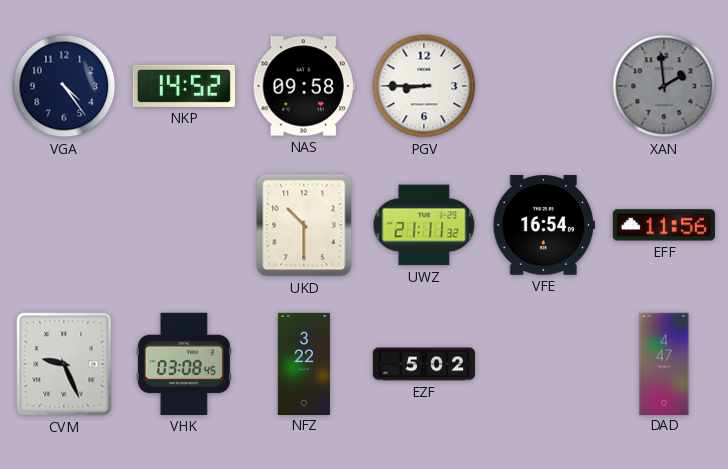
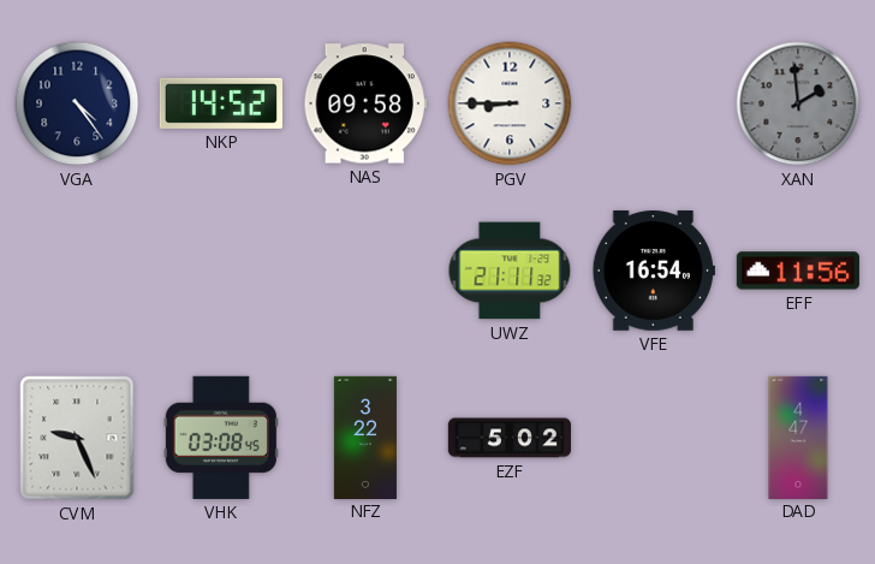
UKD: 10:30 -> none
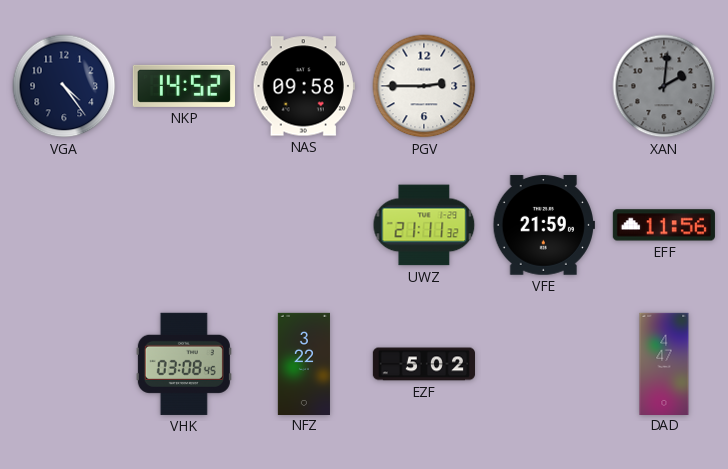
PGV: 8:45 -> 2:45
XAN: 1:59 -> 2:01
VFE: 16:54 -> 21:59
CVM: 9:26 -> none
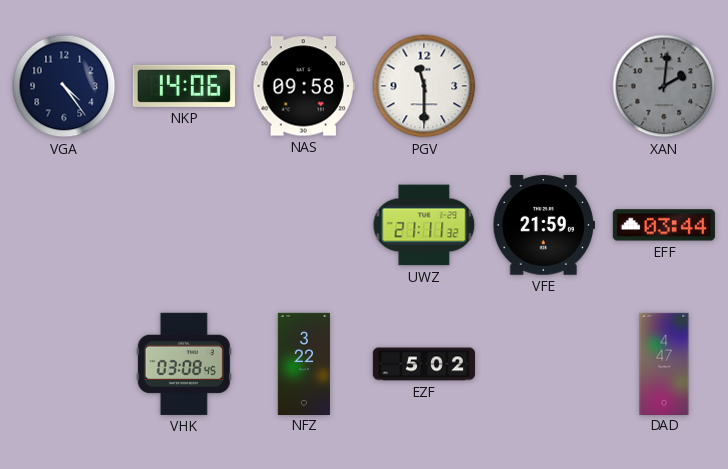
NKP: 14:52 -> 14:06
PGV: 2:45 -> 11:30
EFF: 11:56 -> 03:44
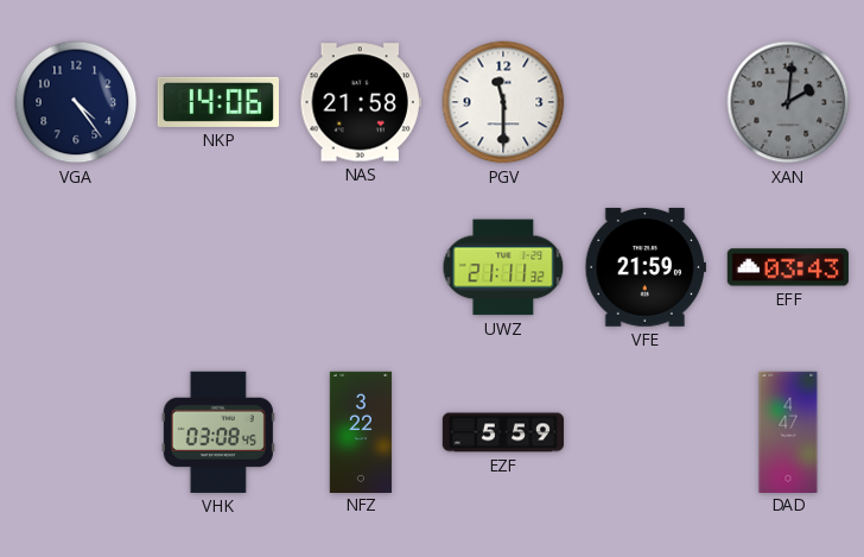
NAS: 09:58 -> 21:58
EFF: 03:44 -> 03:43
EZF: 5:02 -> 5:59
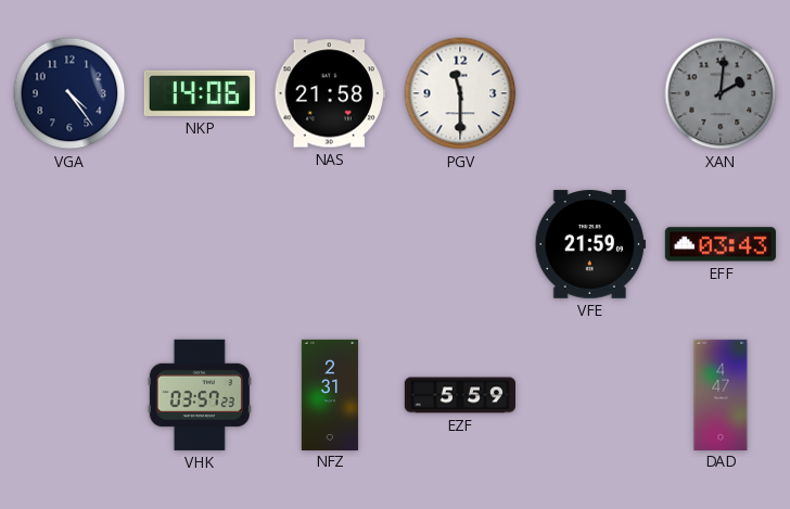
UWZ: 21:11 -> none
VHK: 03:08 -> 03:57
NFZ: 3:22 -> 2:31
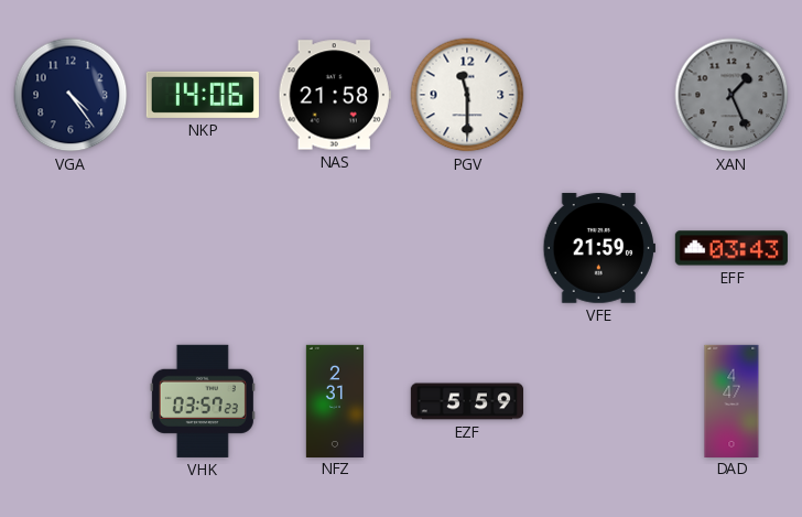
XAN: 2:01 -> 1:26
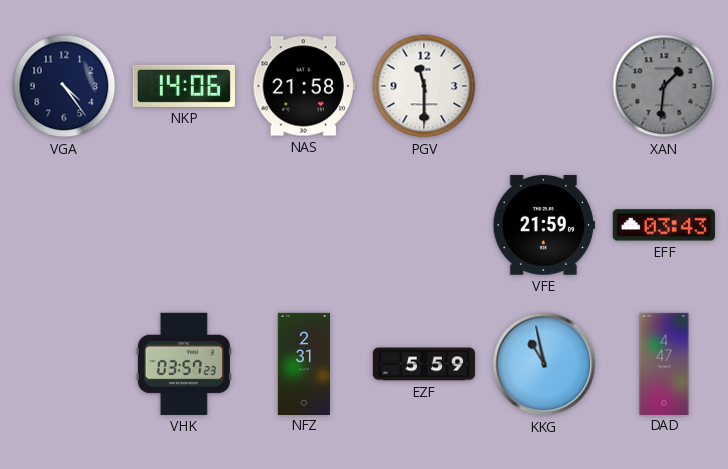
XAN: 1:26 -> 1:31
KKG: none -> 10:58
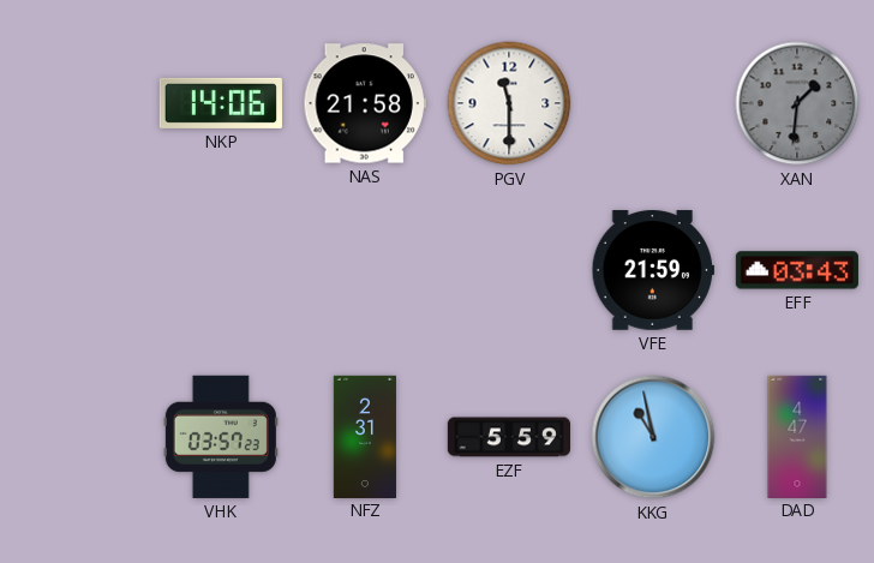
VGA: 4:24 -> none
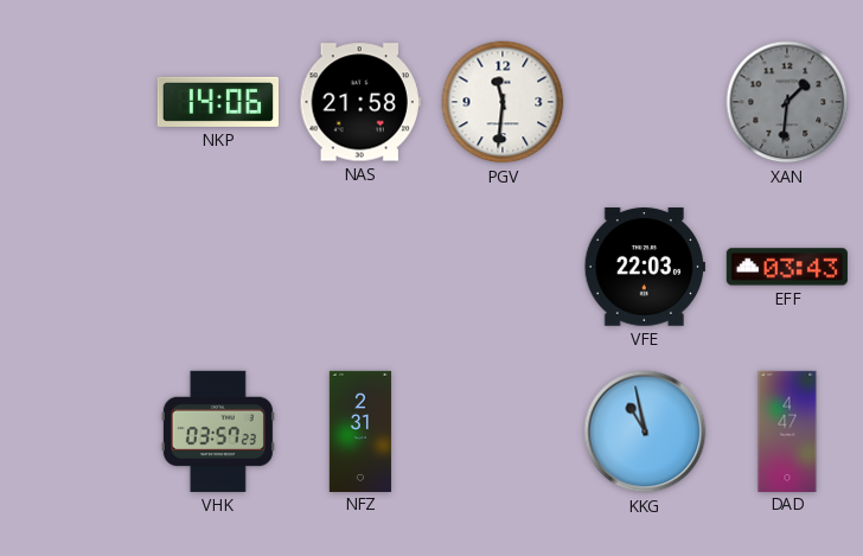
PGV: 11:30 -> 11:31
VFE: 21:59 -> 22:03
EZF: 5:59 -> none
